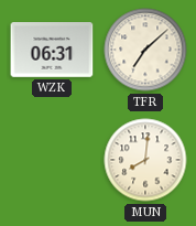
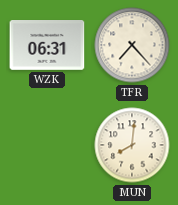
TFR: 7:08 -> 7:23
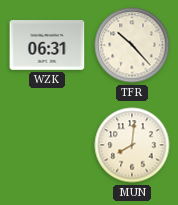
TFR: 7:23 -> 10:23
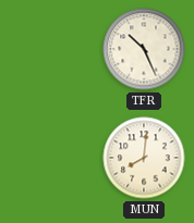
WZK: 06:31 -> none
TFR: 10:23 -> 10:26
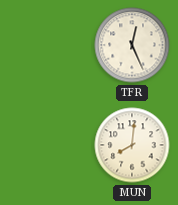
TFR: 10:26 -> 12:26
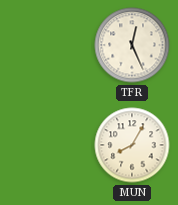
MUN: 8:01 -> 8:05
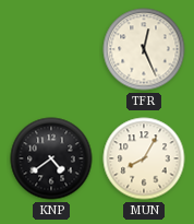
KNP: none -> 4:39
